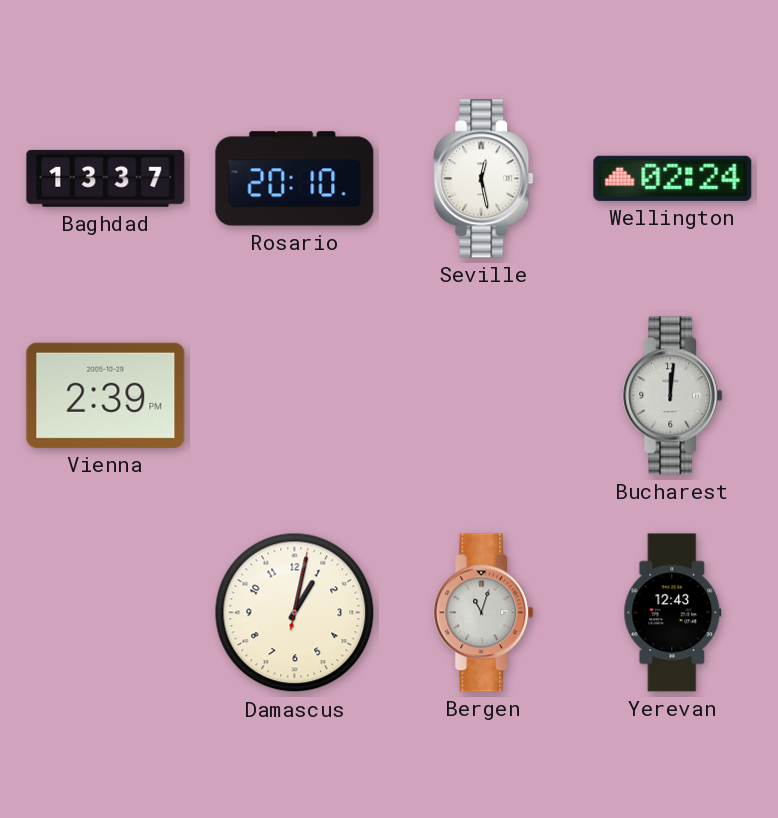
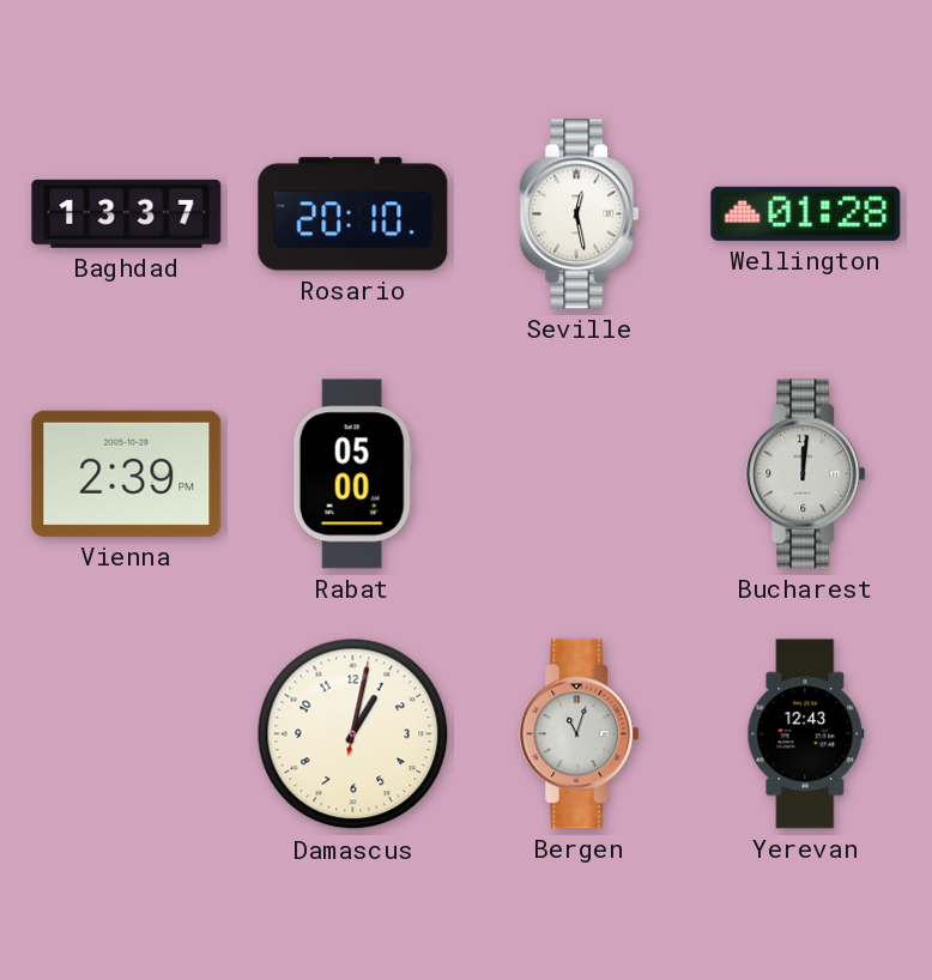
Wellington: 02:24 -> 01:28
Rabat: none -> 05:00
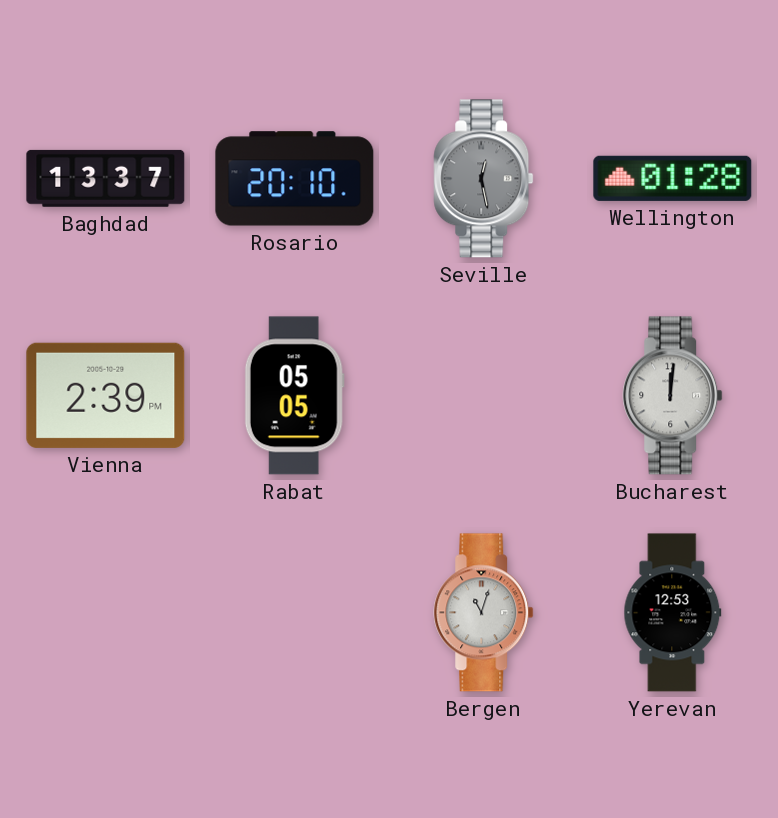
Seville dial: white -> grey
Rabat: 05:00 -> 05:05
Damascus: 1:02 -> none
Yerevan: 12:43 -> 12:53
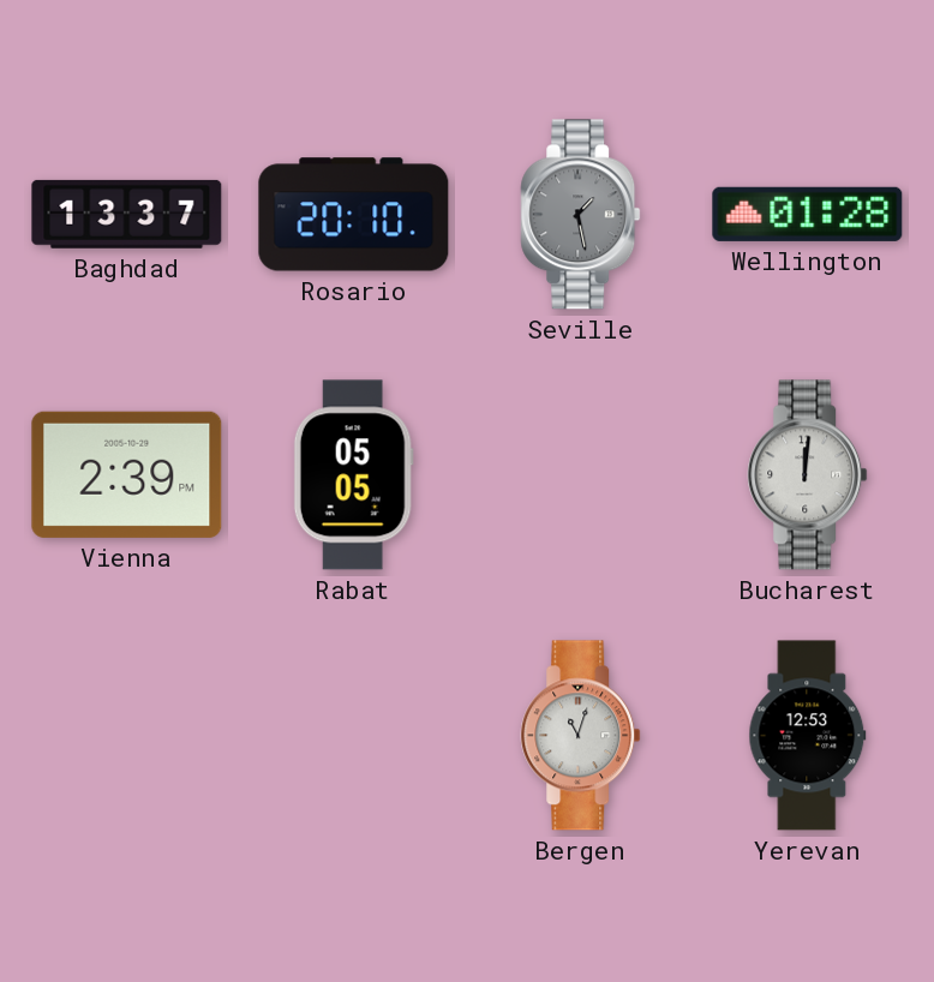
Seville: 12:28 -> 1:28
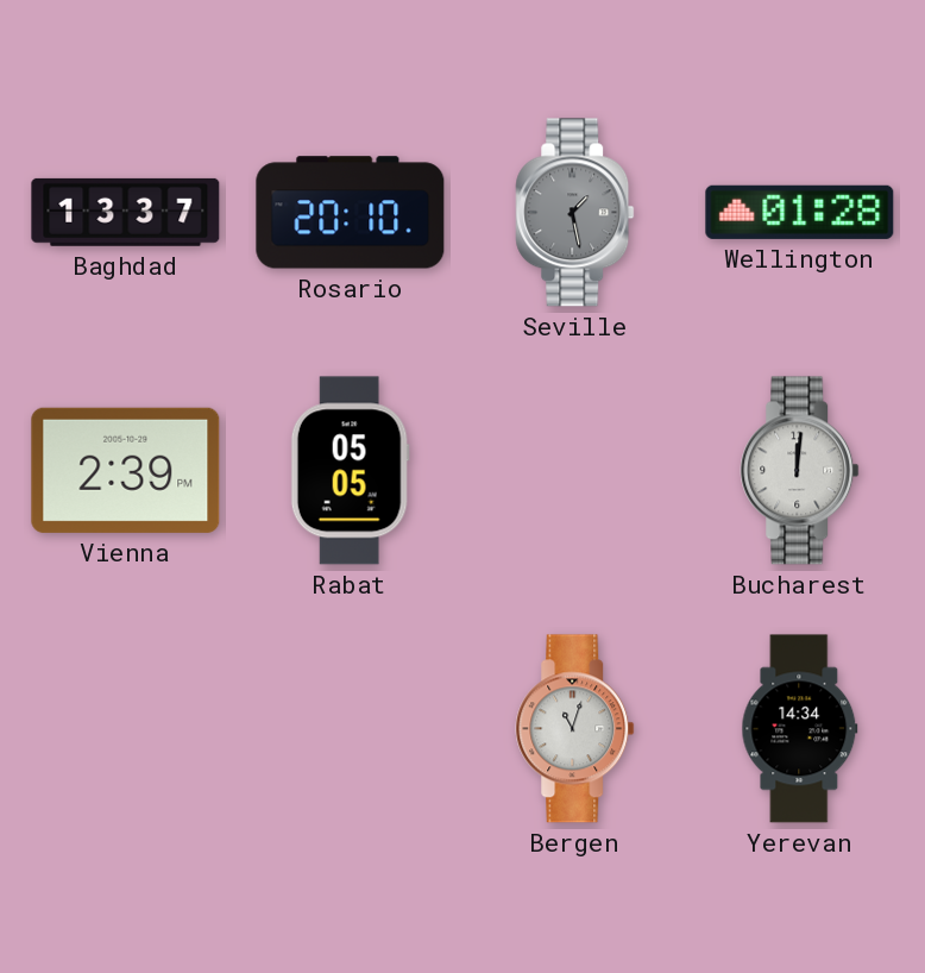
Yerevan: 12:53 -> 14:34
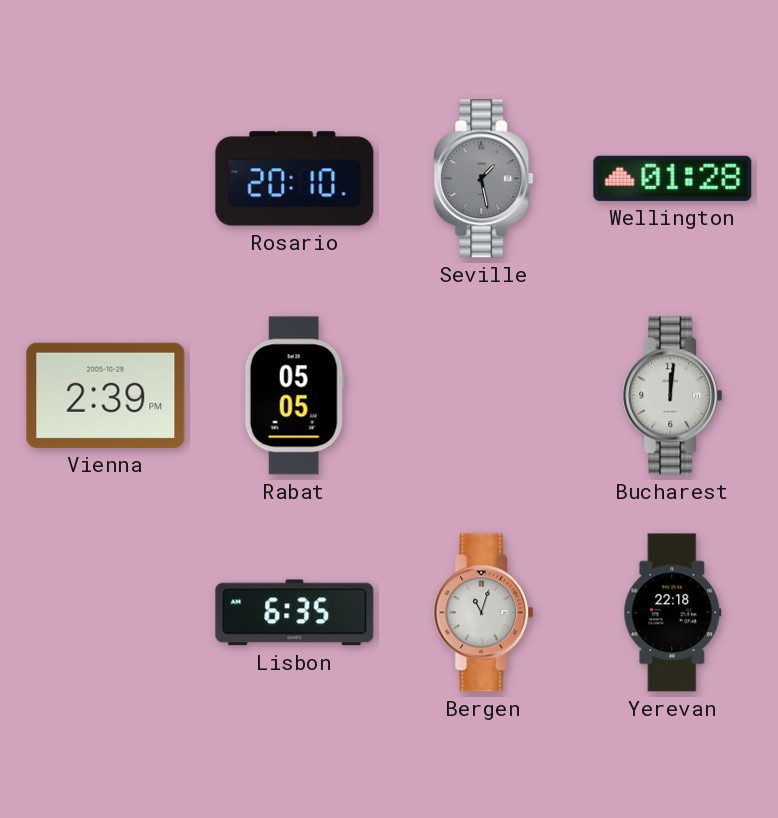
Baghdad: 13:37 -> none
Lisbon: none -> 6:35
Yerevan: 14:34 -> 22:18
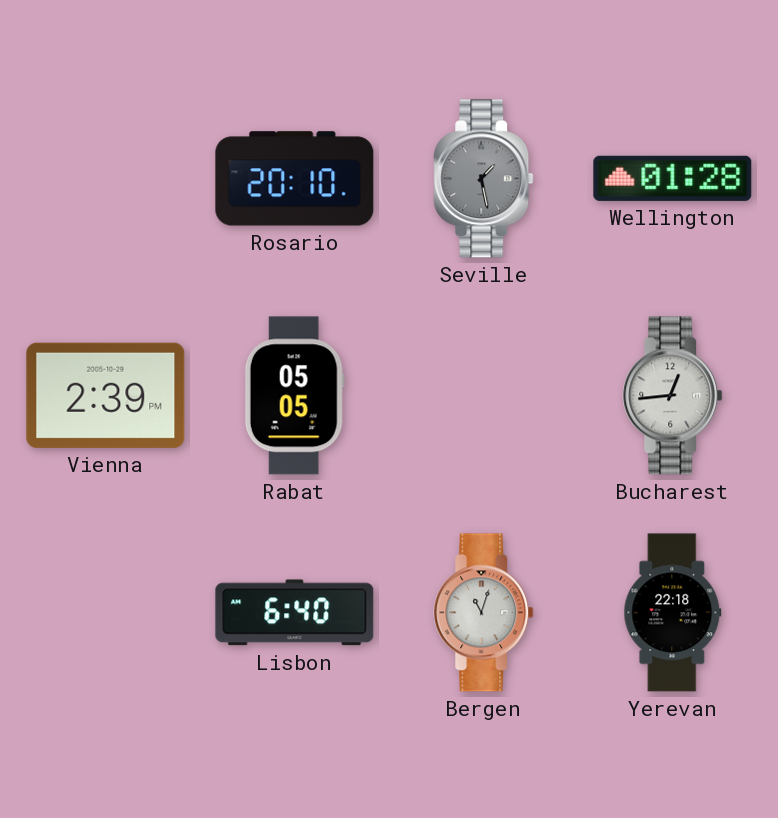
Bucharest: 12:01 -> 12:44
Lisbon: 6:35 -> 6:40
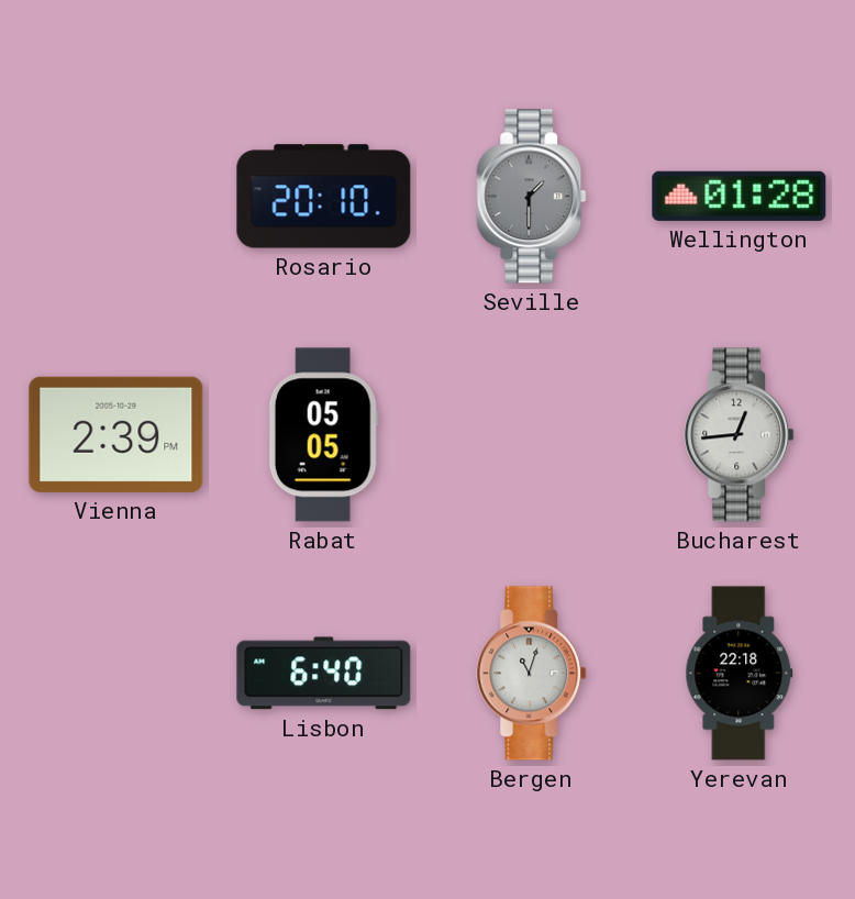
Seville: 1:28 -> 1:30
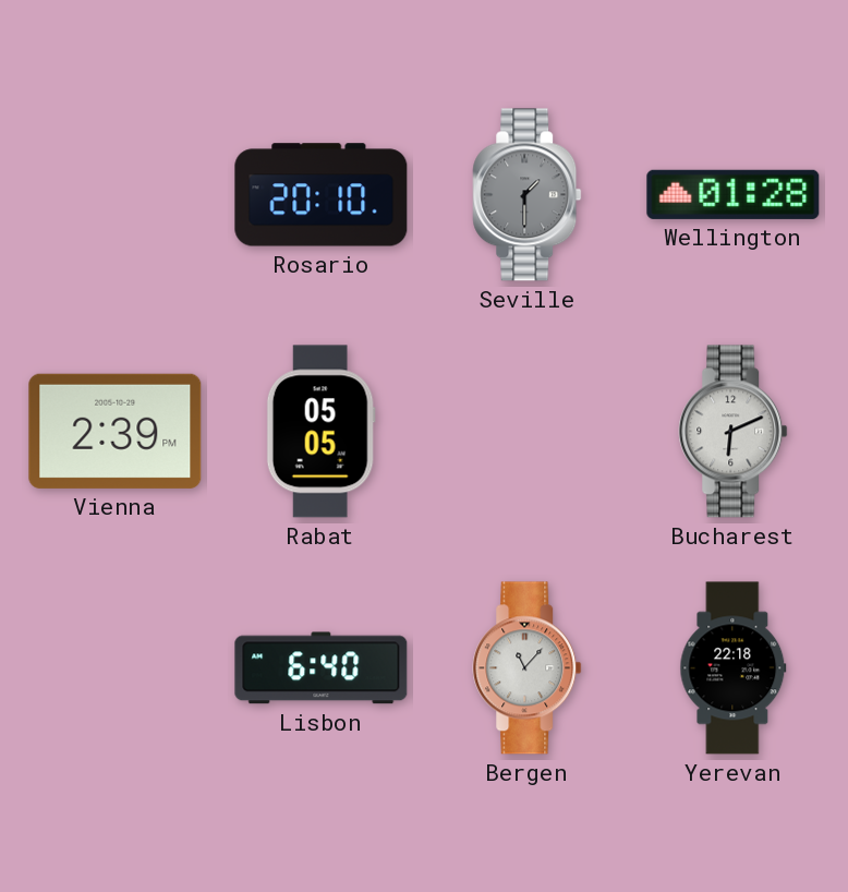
Bucharest: 12:44 -> 6:11
Bergen: 11:03 -> 11:07
